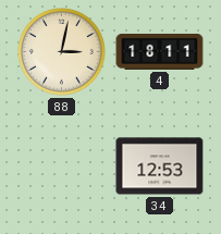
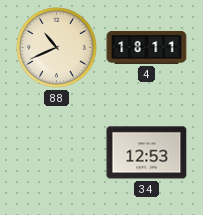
88: 3:02 -> 10:41
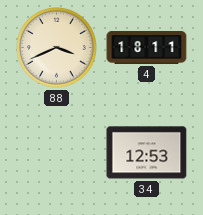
88: 10:41 -> 3:41
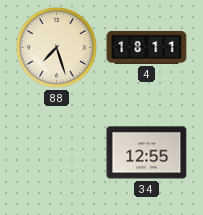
88: 3:41 -> 7:27
34: 12:53 -> 12:55
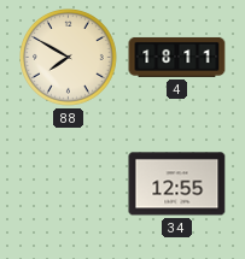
88: 7:27 -> 7:50
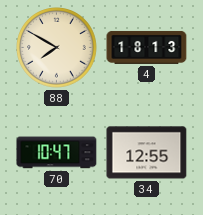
4: 18:11 -> 18:13
70: none -> 10:47
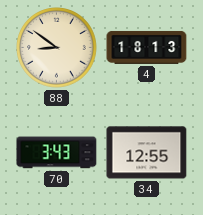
88: 7:50 -> 8:51
70: 10:47 -> 3:43
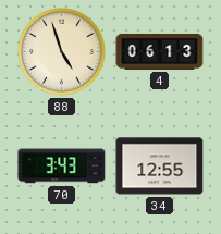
88: 8:51 -> 4:57
4: 18:13 -> 06:13
